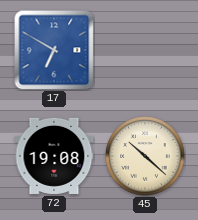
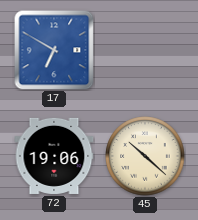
72: 19:08 -> 19:06
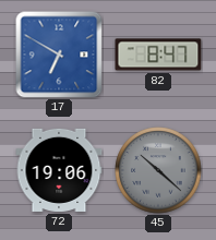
82: none -> 8:47
45 dial: cream -> grey
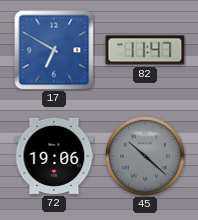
82: 8:47 -> 11:47
